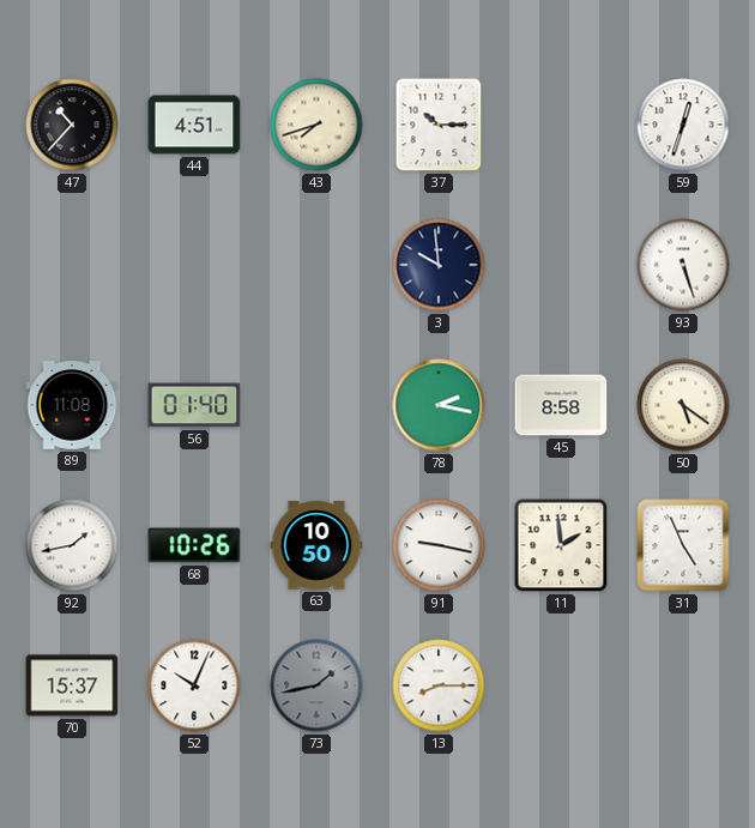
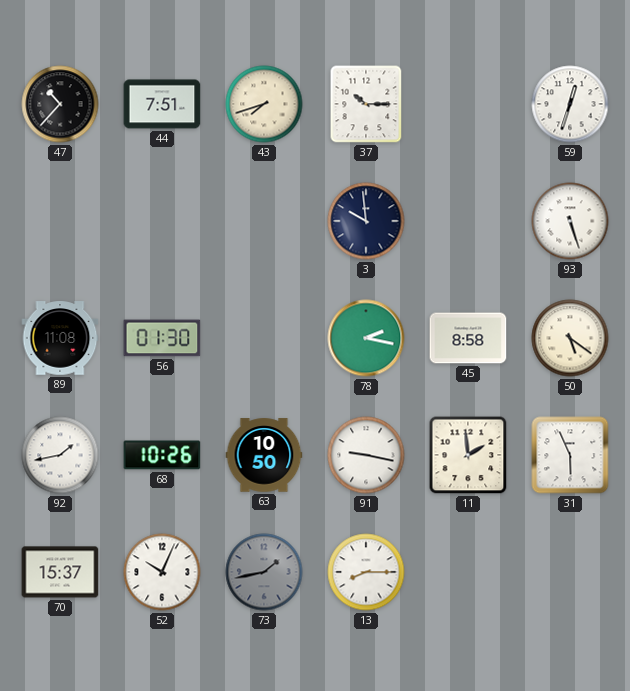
44: 4:51 -> 7:51
56: 01:40 -> 01:30
31: 4:56 -> 5:56
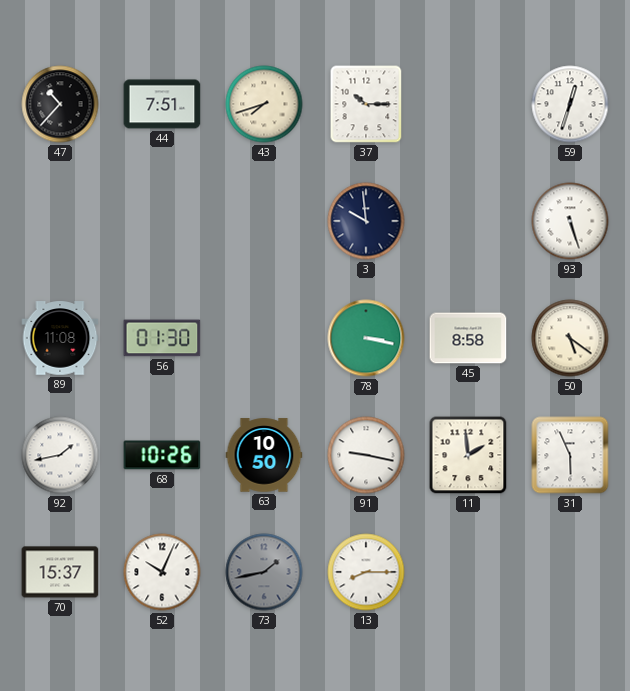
78: 2:17 -> 3:17
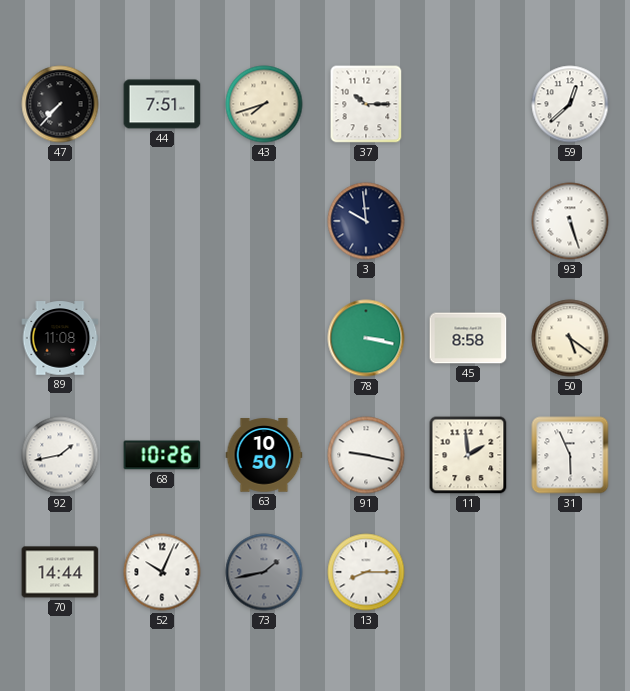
47: 10:37 -> 7:37
59: 12:33 -> 12:38
56: 01:30 -> none
70: 15:37 -> 14:44
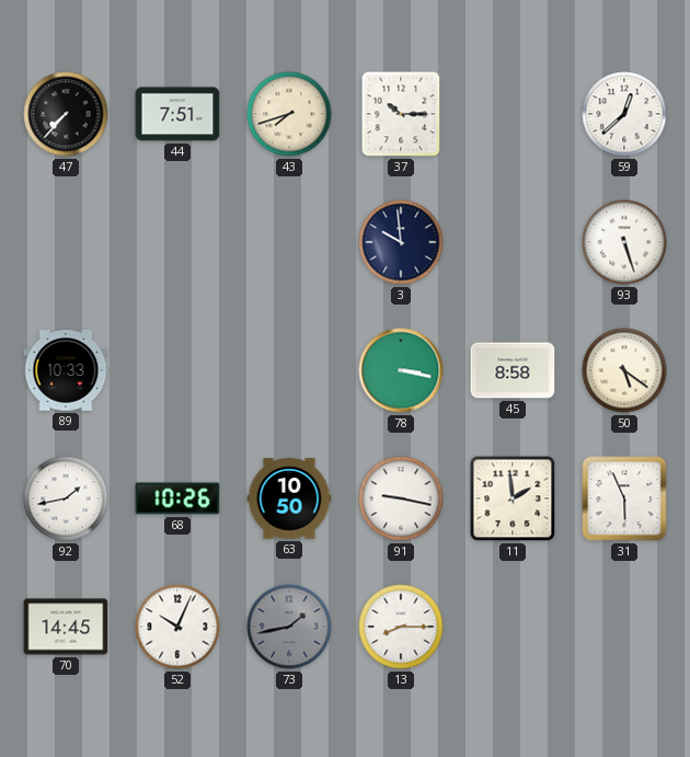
89: 11:08 -> 10:33
70: 14:44 -> 14:45
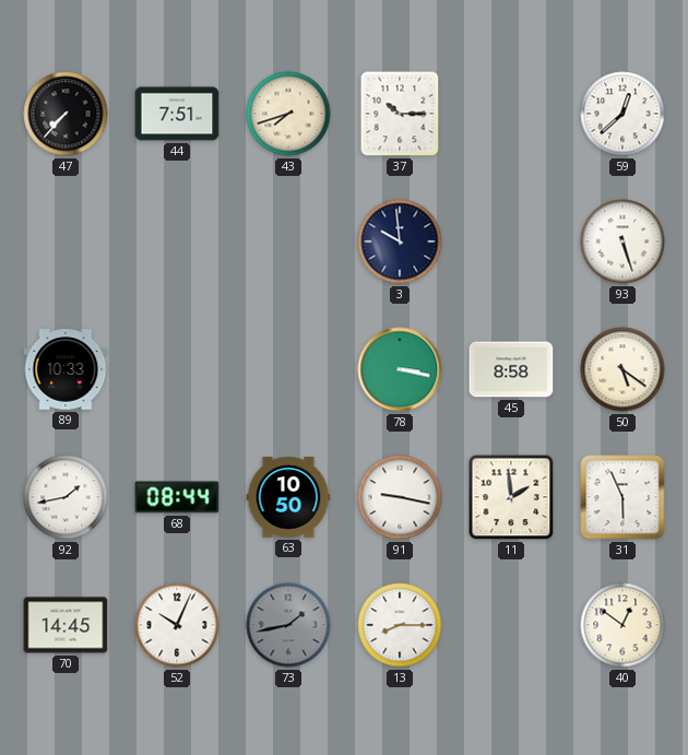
68: 10:26 -> 08:44
40: none -> 12:51
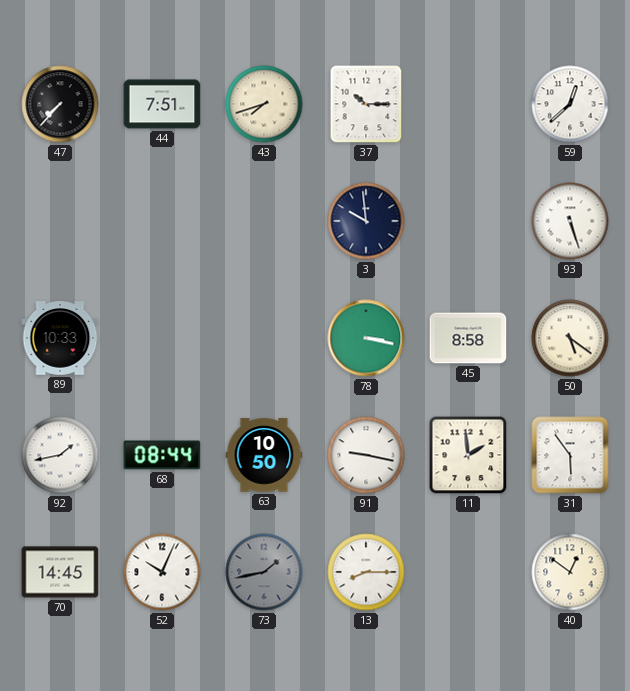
31: 5:56 -> 5:54
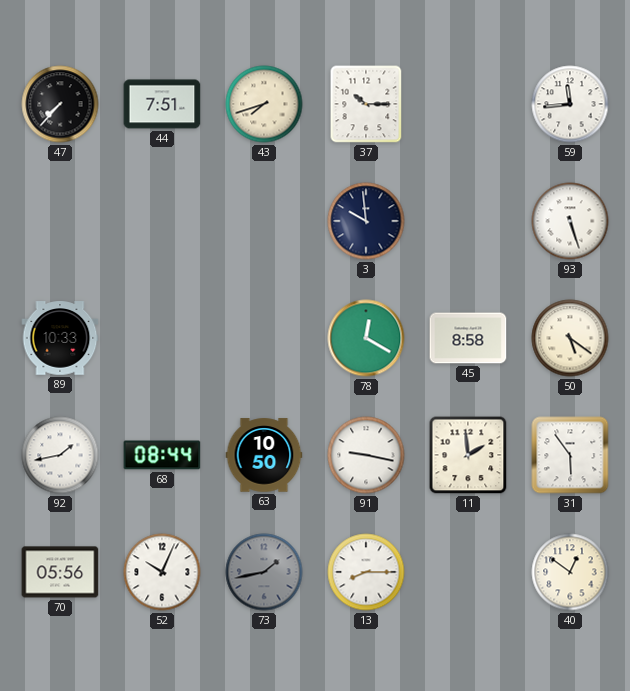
59: 12:38 -> 11:44
78: 3:17 -> 12:20
70: 14:45 -> 05:56
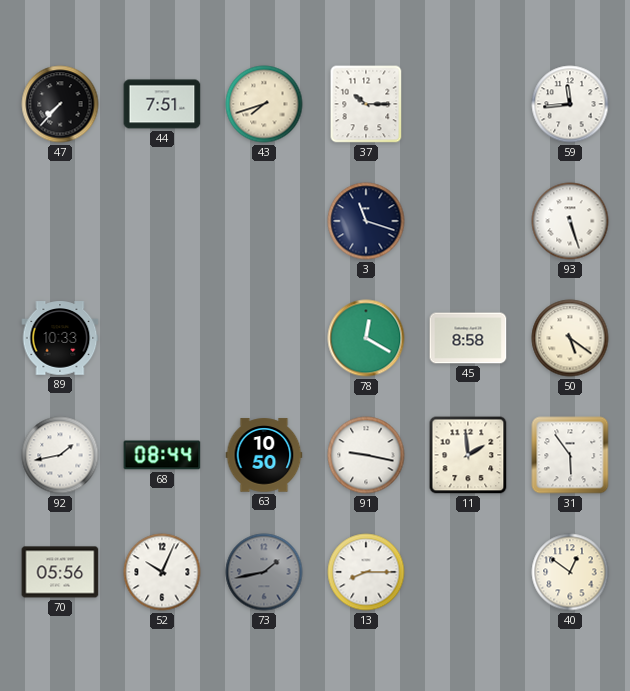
3: 9:59 -> 11:18
